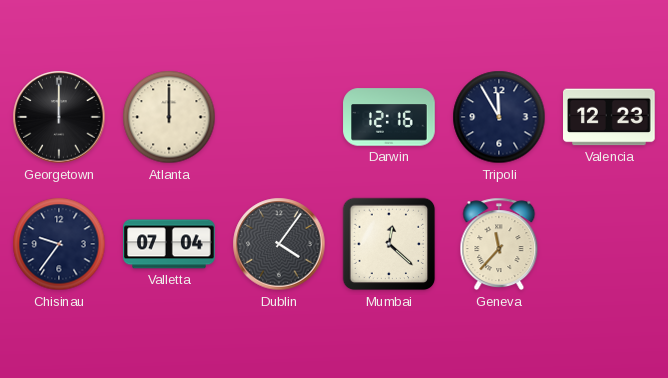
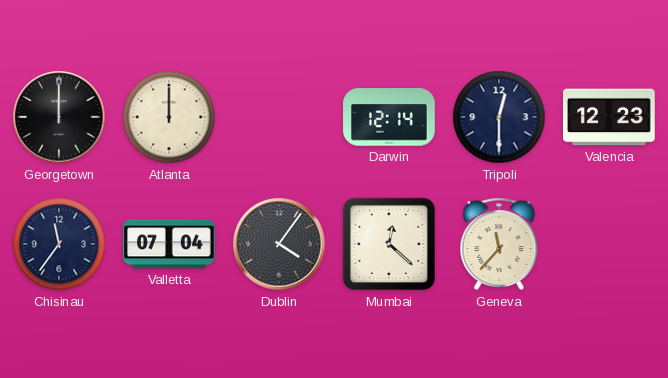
Darwin: 12:16 -> 12:14
Tripoli: 11:55 -> 12:30
Chisinau: 9:36 -> 11:36
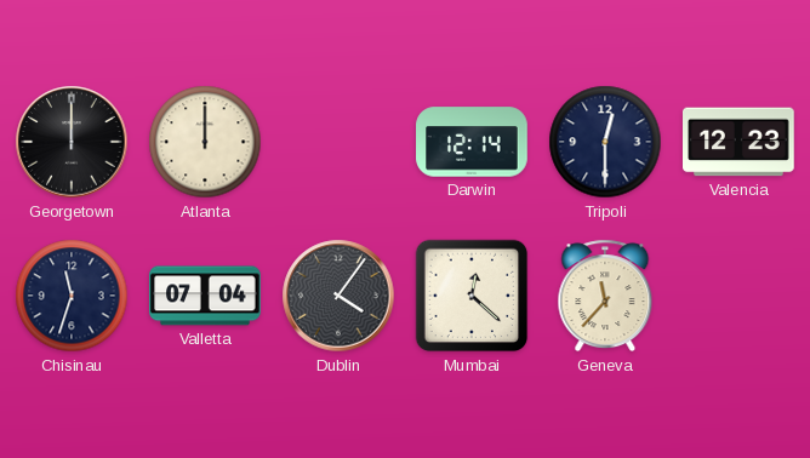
Chisinau: 11:36 -> 11:33
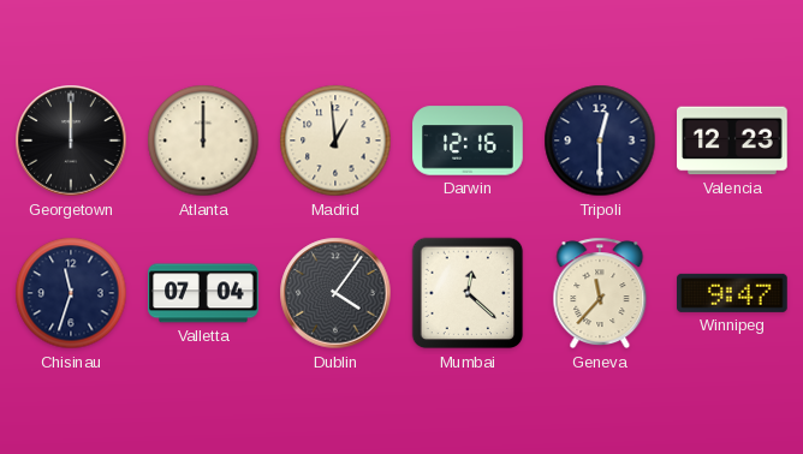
Madrid: none -> 12:59
Darwin: 12:14 -> 12:16
Winnipeg: none -> 9:47
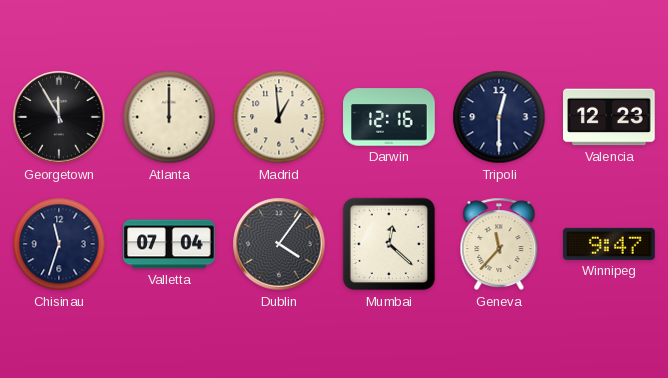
Georgetown: 12:00 -> 11:55
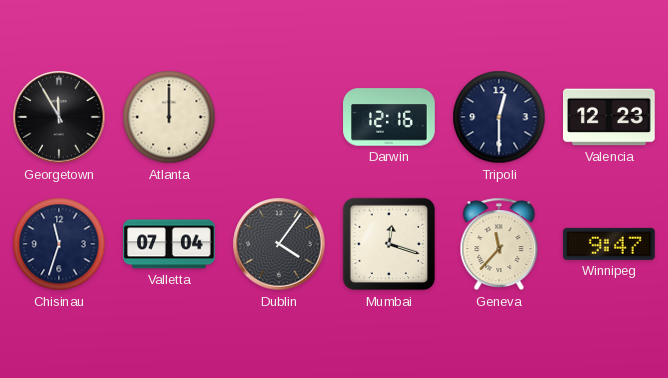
Madrid: 12:59 -> none
Mumbai: 12:22 -> 12:18
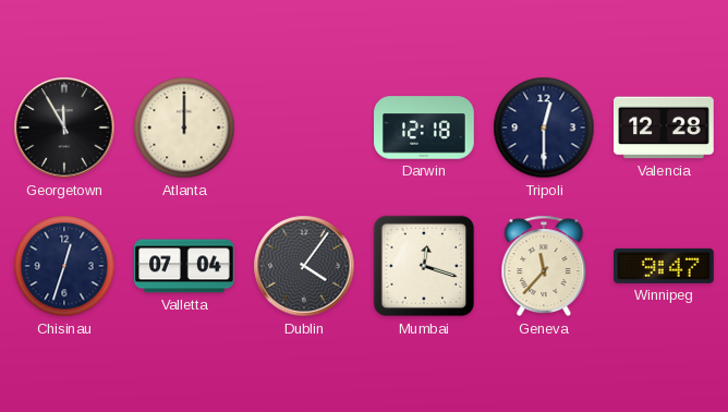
Darwin: 12:16 -> 12:18
Valencia: 12:23 -> 12:28
Chisinau: 11:33 -> 12:33
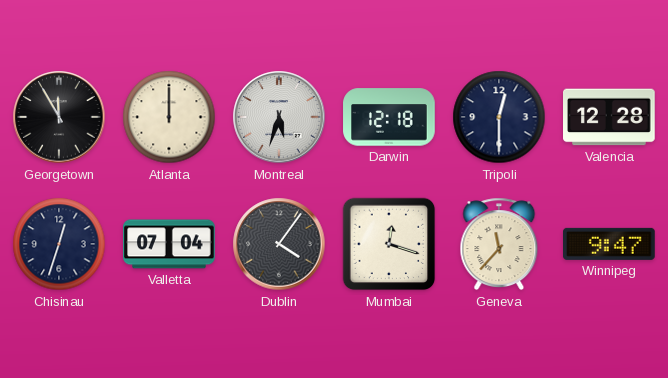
Montreal: none -> 5:33
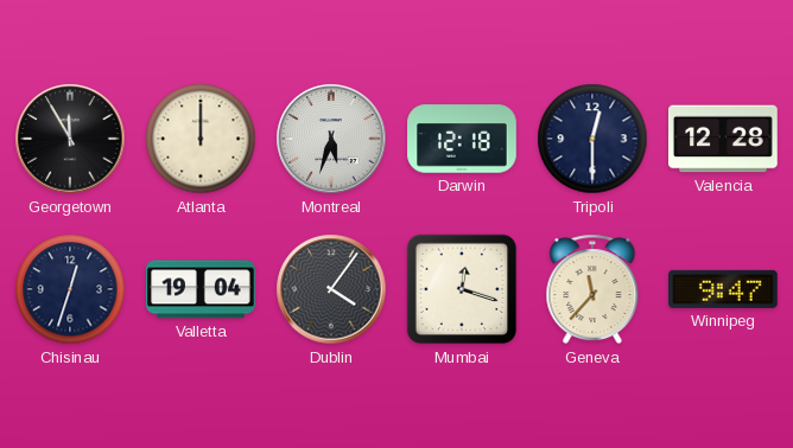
Valletta: 07:04 -> 19:04
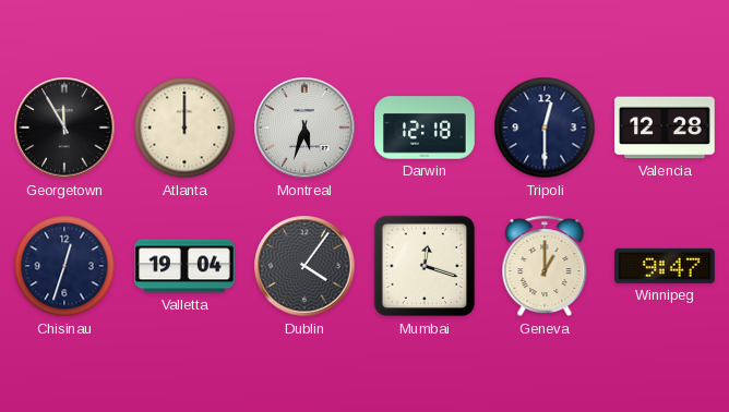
Geneva: 11:37 -> 1:00
